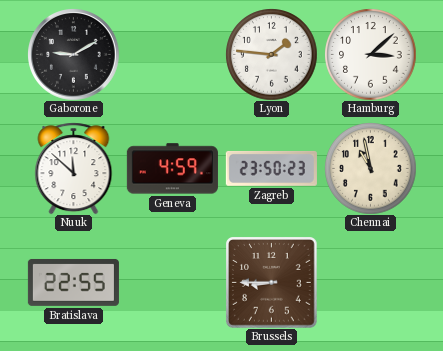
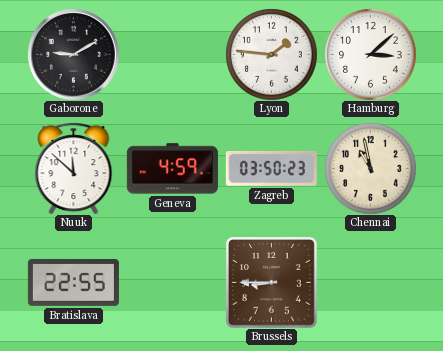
Zagreb: 23:50 -> 03:50
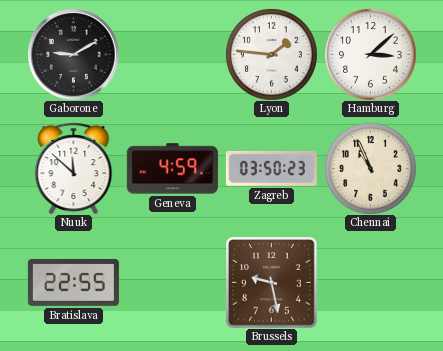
Chennai: 10:58 -> 10:56
Brussels: 8:45 -> 9:28
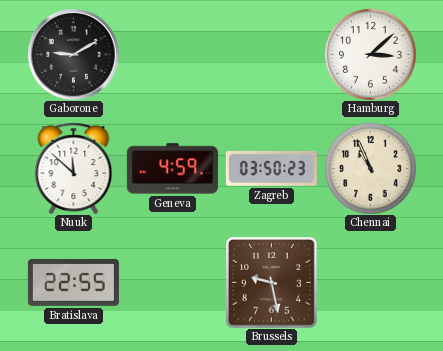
Lyon: 1:46 -> none
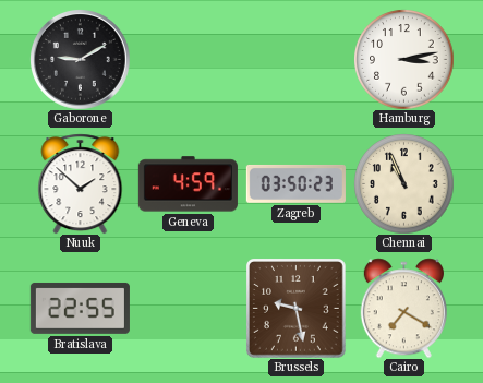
Hamburg: 3:08 -> 3:13
Nuuk: 11:52 -> 1:52
Cairo: none -> 7:20
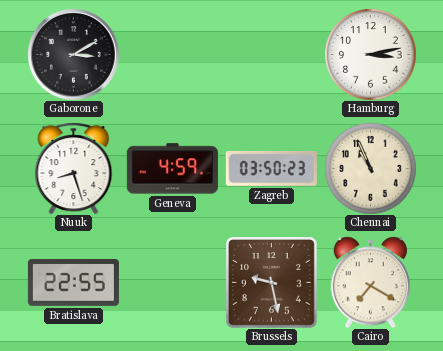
Gaborone: 9:10 -> 3:10
Nuuk: 1:52 -> 8:27
